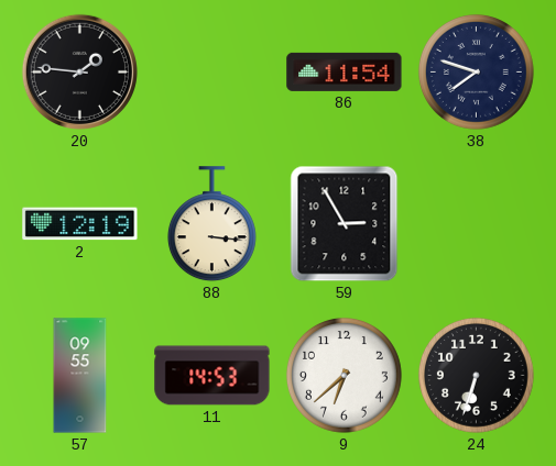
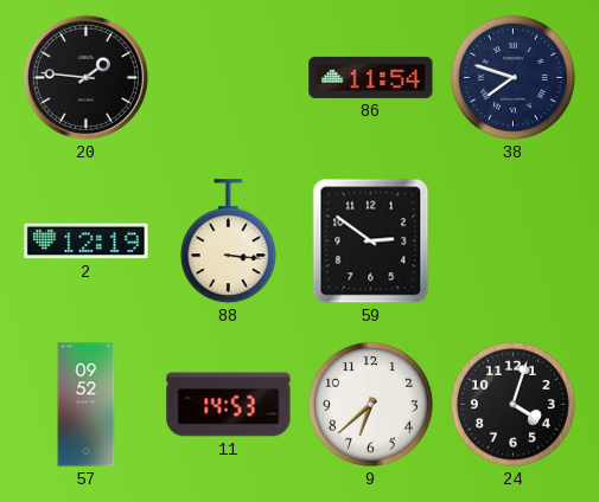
59: 2:55 -> 2:51
57: 09:55 -> 09:52
24: 6:33 -> 4:03
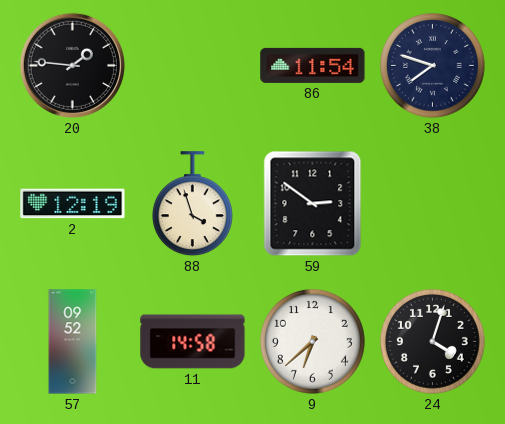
88: 3:16 -> 3:57
11: 14:53 -> 14:58
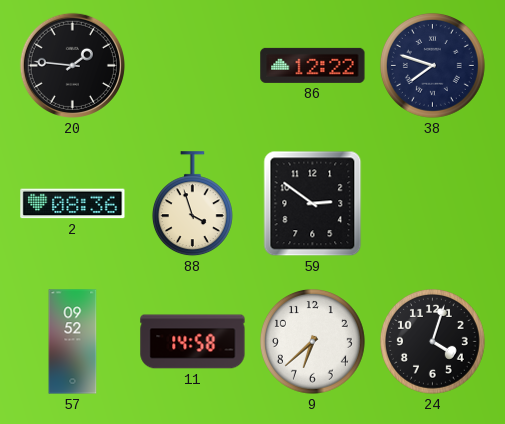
86: 11:54 -> 12:22
2: 12:19 -> 08:36
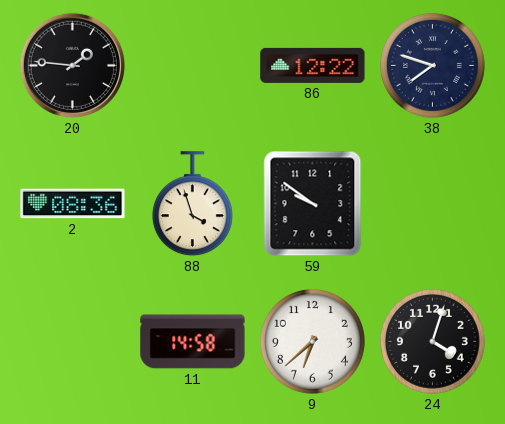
59: 2:51 -> 9:51
57: 09:52 -> none
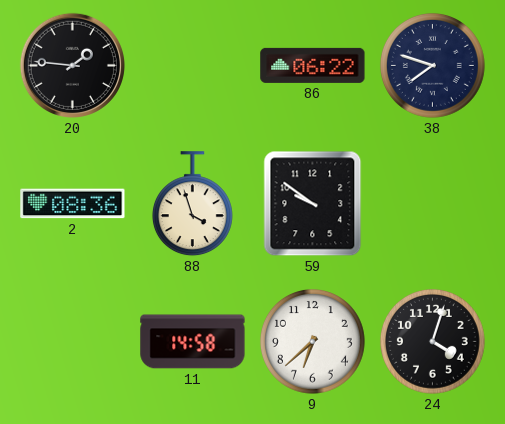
86: 12:22 -> 06:22
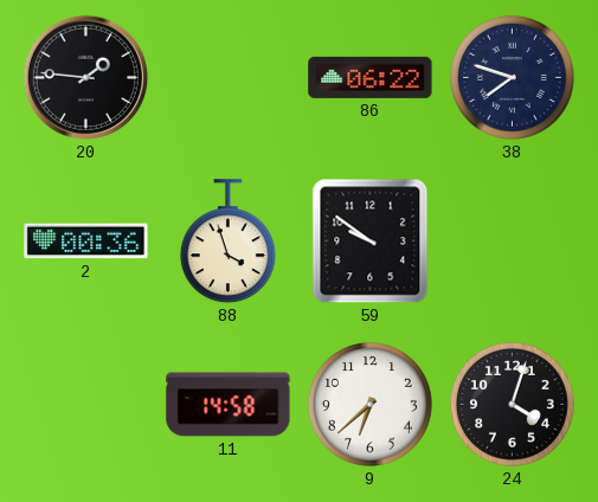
2: 08:36 -> 00:36
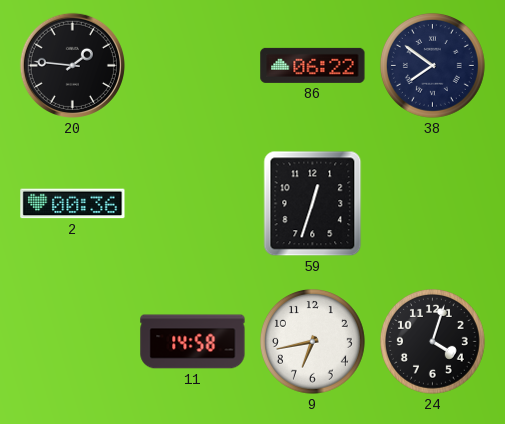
38: 7:48 -> 7:51
88: 3:57 -> none
59: 9:51 -> 12:33
9: 6:38 -> 6:43
